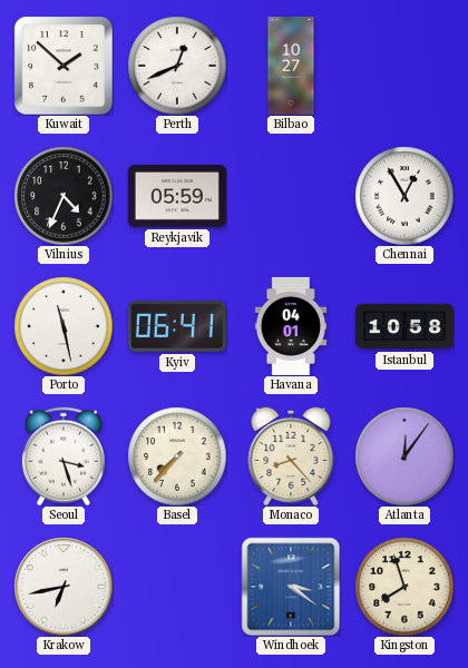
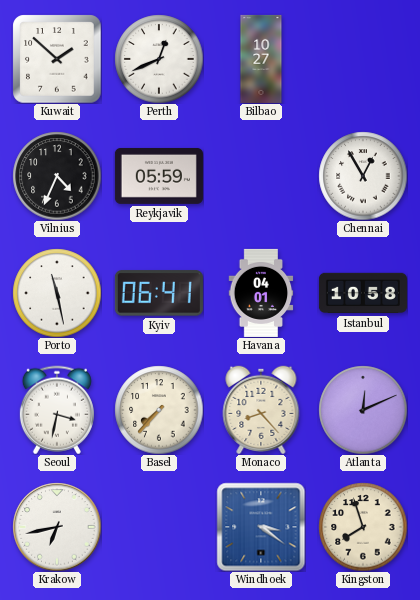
Seoul: 3:27 -> 3:32
Atlanta: 12:06 -> 12:11
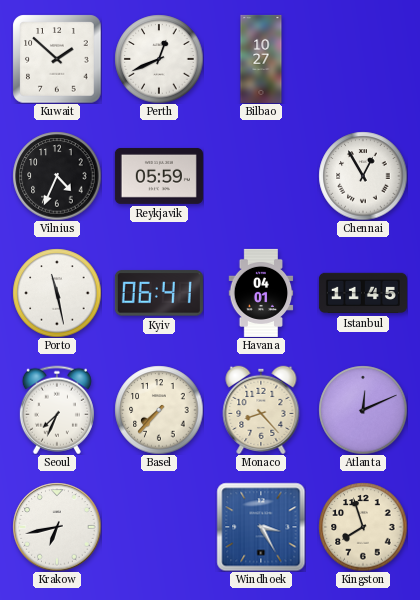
Istanbul: 10:58 -> 11:45
Seoul: 3:32 -> 7:34
Windhoek: 3:21 -> 3:25
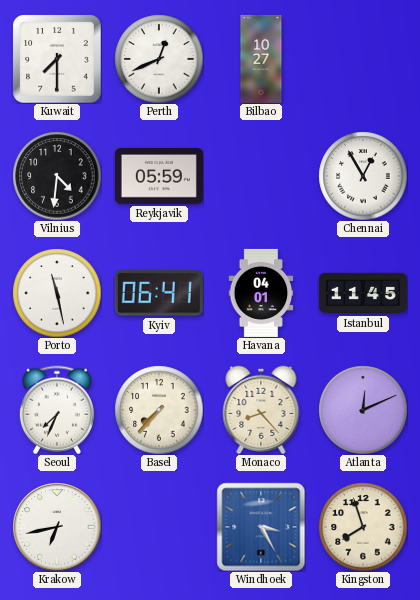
Kuwait: 1:52 -> 7:30
Vilnius: 4:34 -> 4:31
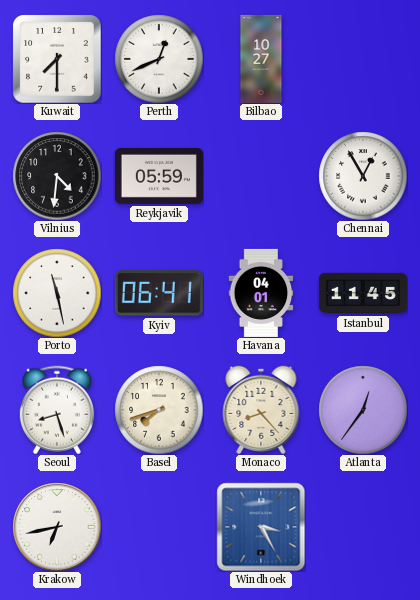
Seoul: 7:34 -> 8:27
Basel: 7:37 -> 7:42
Atlanta: 12:11 -> 12:36
Kingston: 7:57 -> none
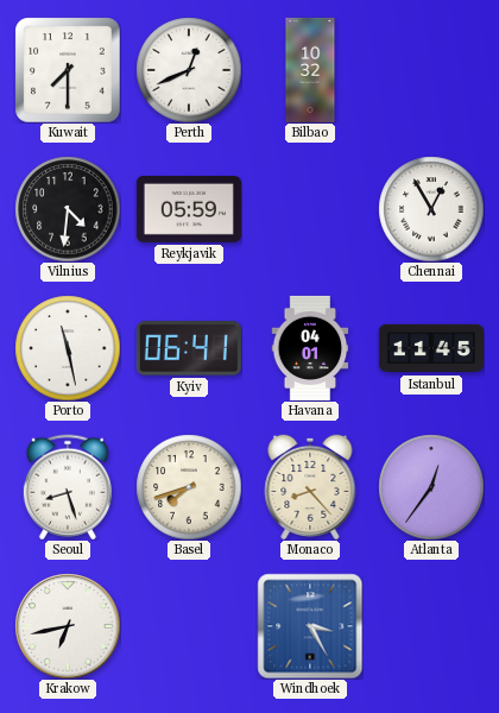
Bilbao: 10:27 -> 10:32
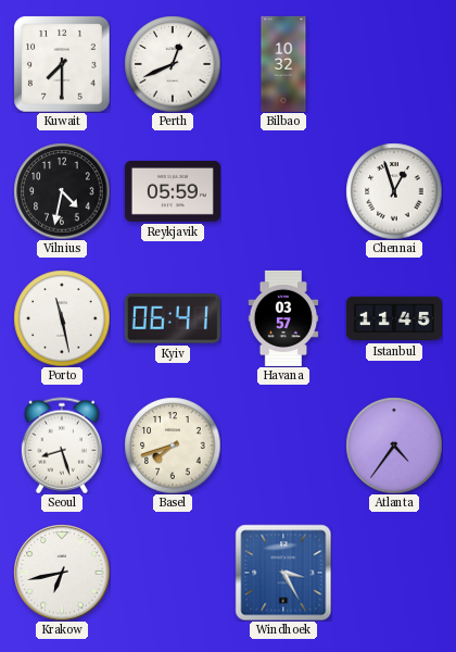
Vilnius: 4:31 -> 4:32
Chennai: 12:55 -> 12:57
Havana: 04:01 -> 03:57
Monaco: 8:23 -> none
Atlanta: 12:36 -> 4:36
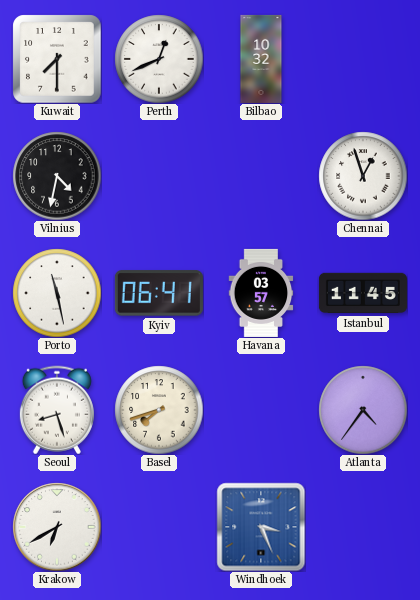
Reykjavik: 05:59 -> none
Krakow: 6:43 -> 6:40
Windhoek: 3:25 -> 3:26
